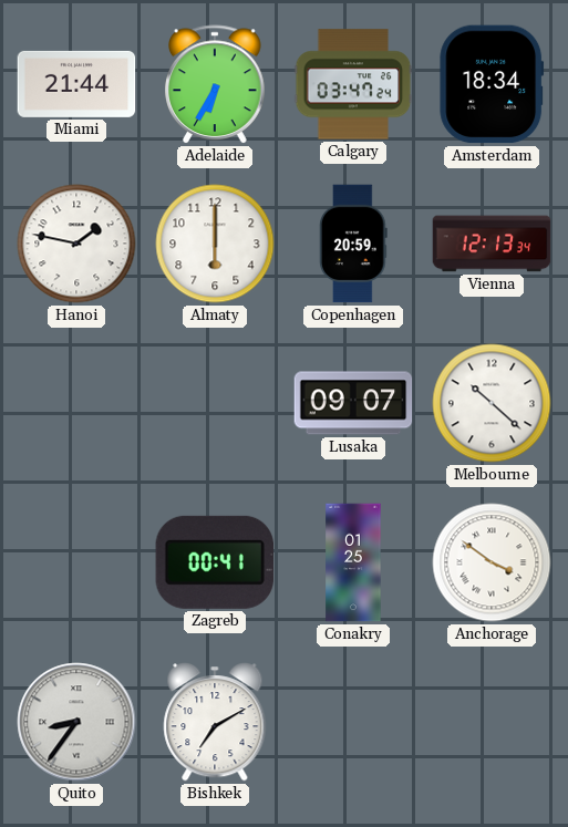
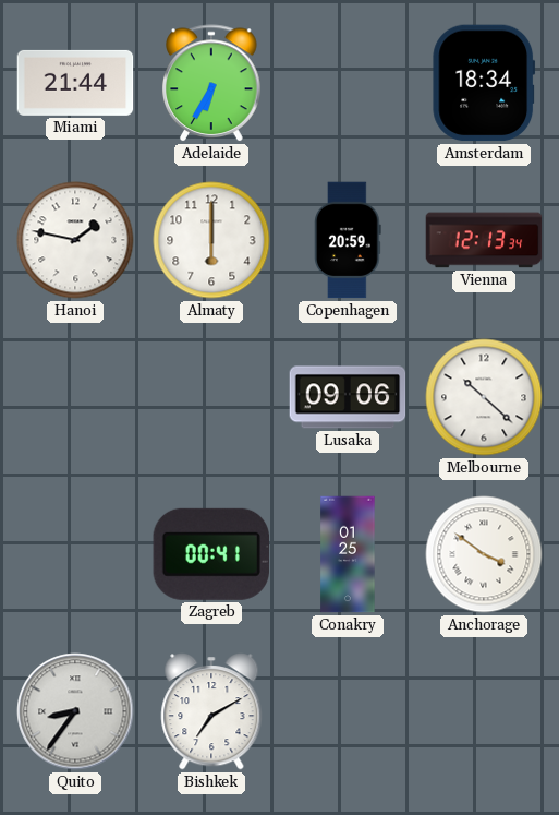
Calgary: 03:47 -> none
Lusaka: 09:07 -> 09:06
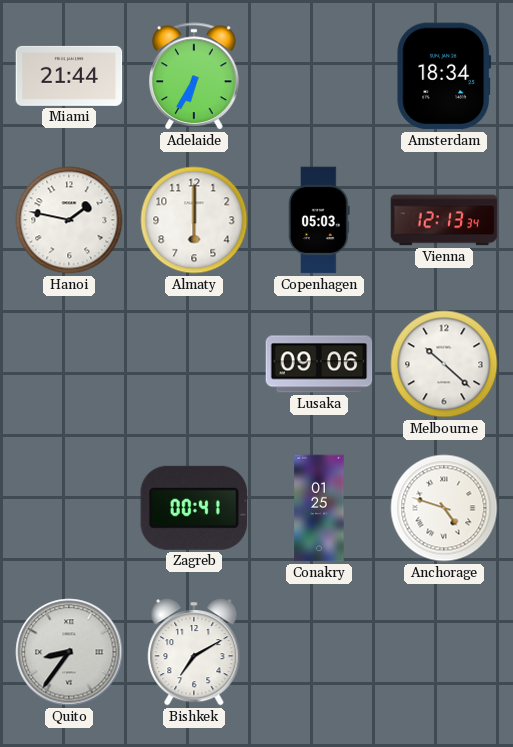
Copenhagen: 20:59 -> 05:03
Anchorage: 3:51 -> 4:48
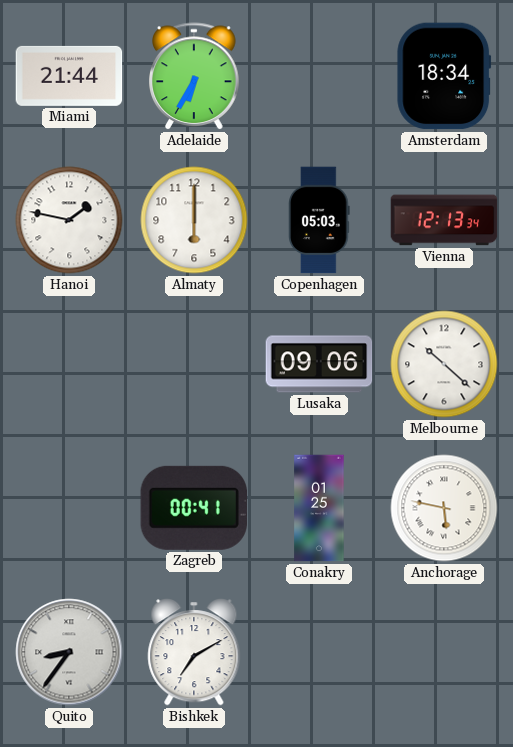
Anchorage: 4:48 -> 5:47
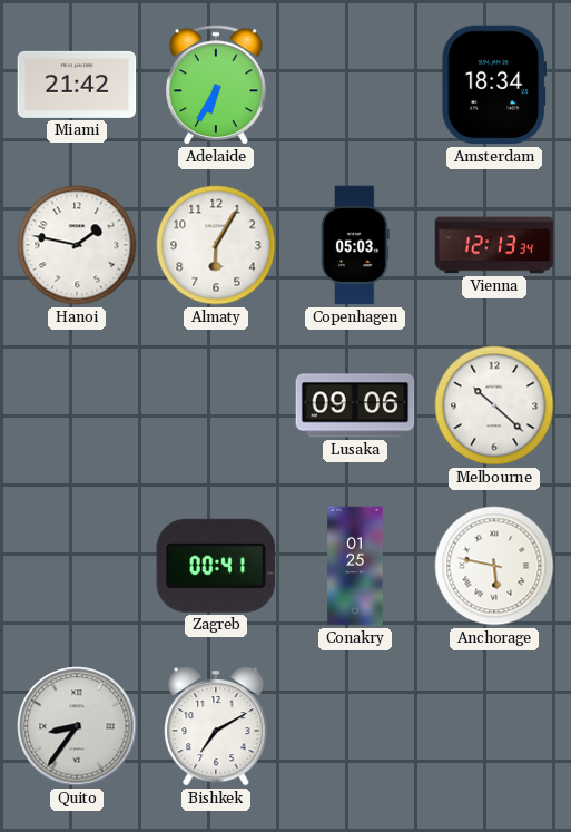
Miami: 21:44 -> 21:42
Almaty: 6:00 -> 6:05
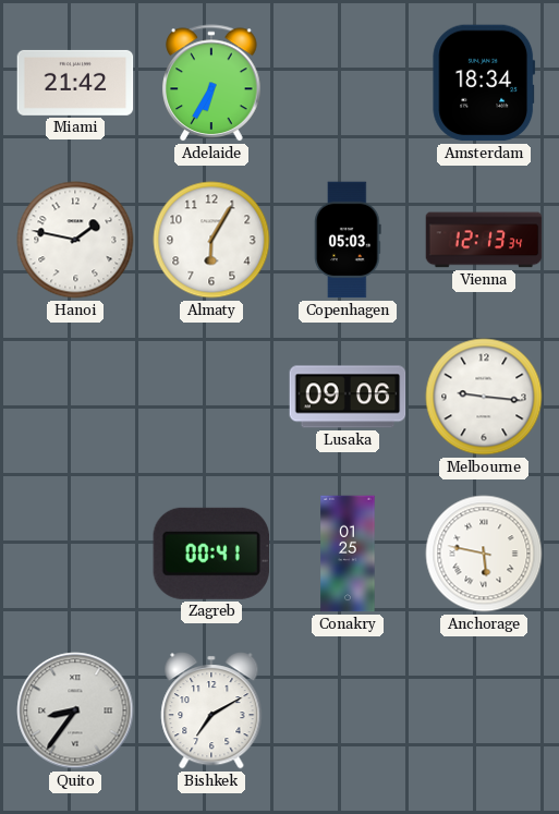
Melbourne: 10:22 -> 9:16
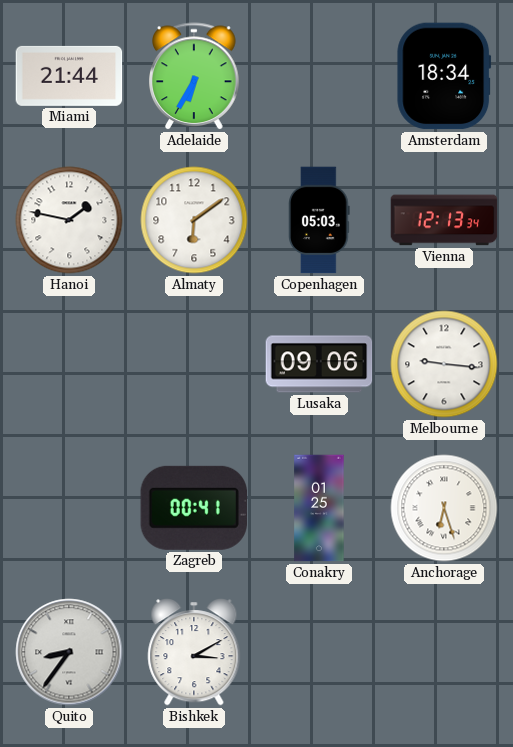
Miami: 21:42 -> 21:44
Almaty: 6:05 -> 6:09
Anchorage: 5:47 -> 6:27
Bishkek: 7:10 -> 3:10
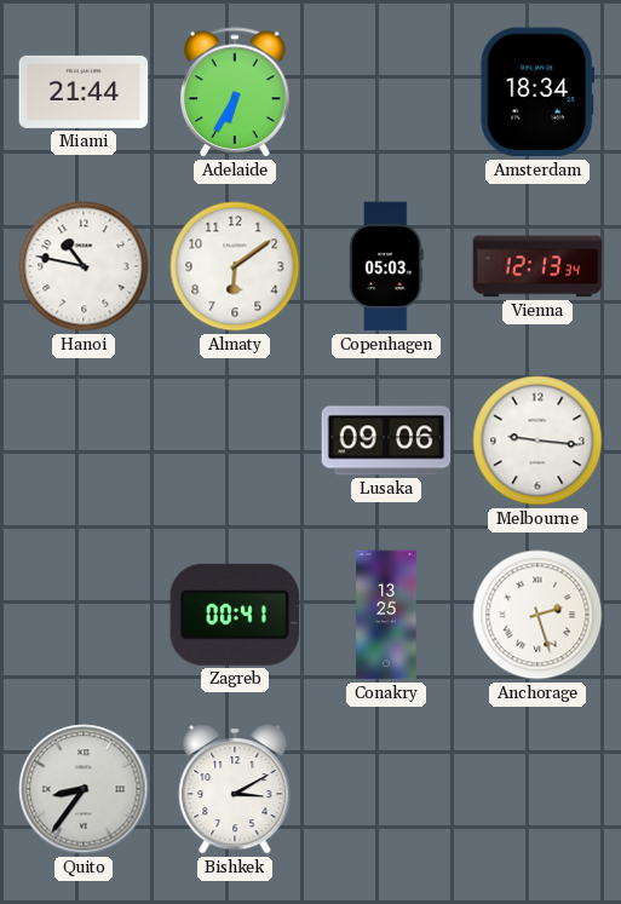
Hanoi: 1:47 -> 10:47
Conakry: 01:25 -> 13:25
Anchorage: 6:27 -> 2:27
